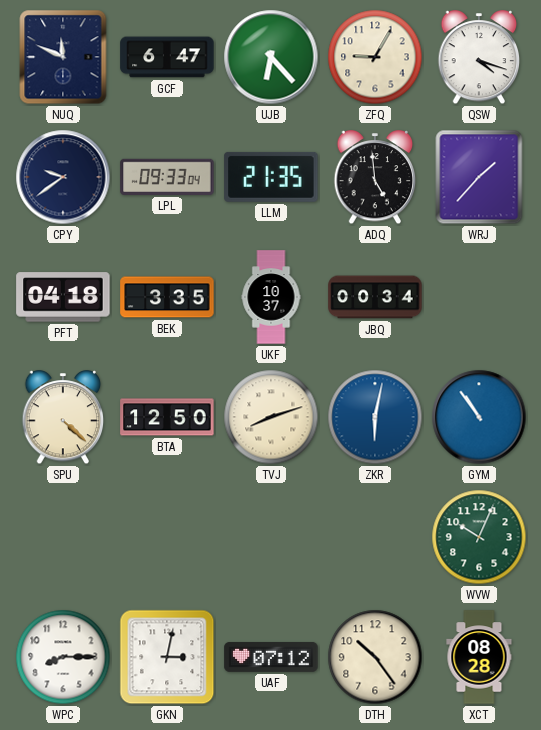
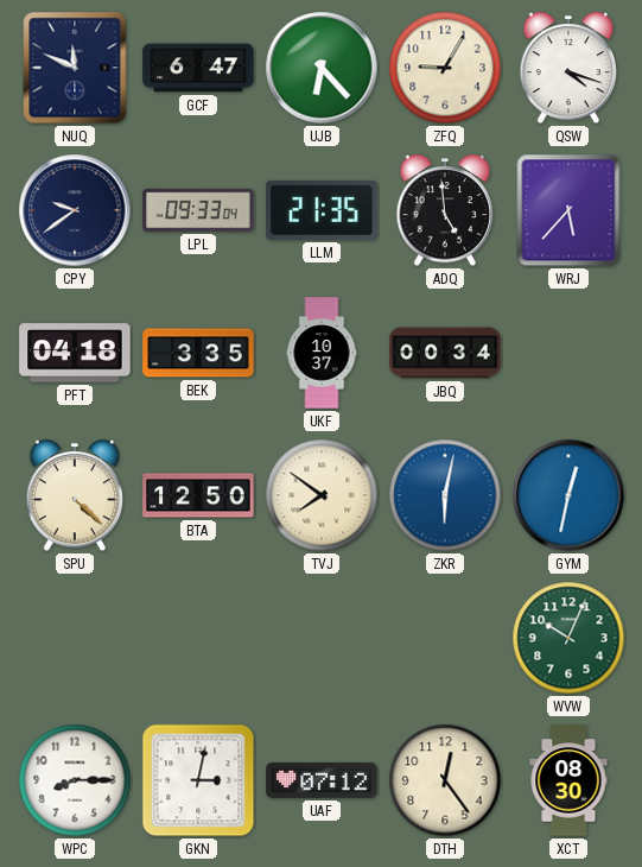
WRJ: 1:37 -> 5:37
TVJ: 8:12 -> 7:51
GYM: 10:54 -> 12:32
DTH: 10:24 -> 12:24
XCT: 08:28 -> 08:30
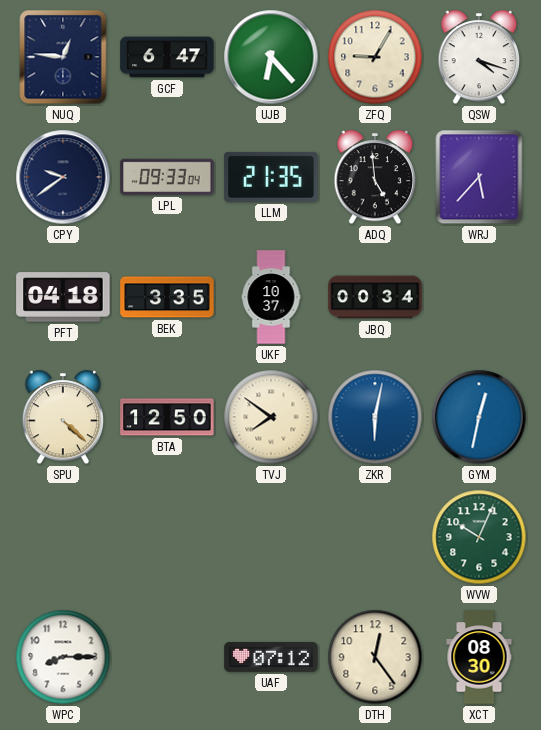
NUQ: 11:49 -> 12:46
GKN: 3:02 -> none
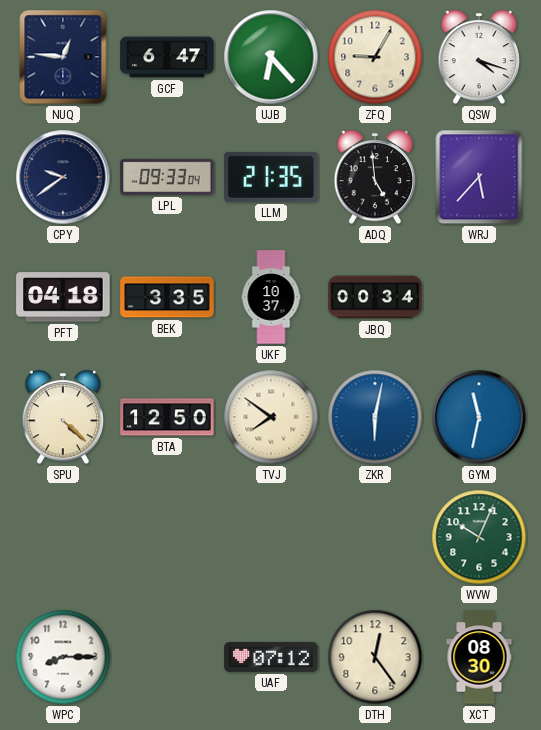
GYM: 12:32 -> 11:32
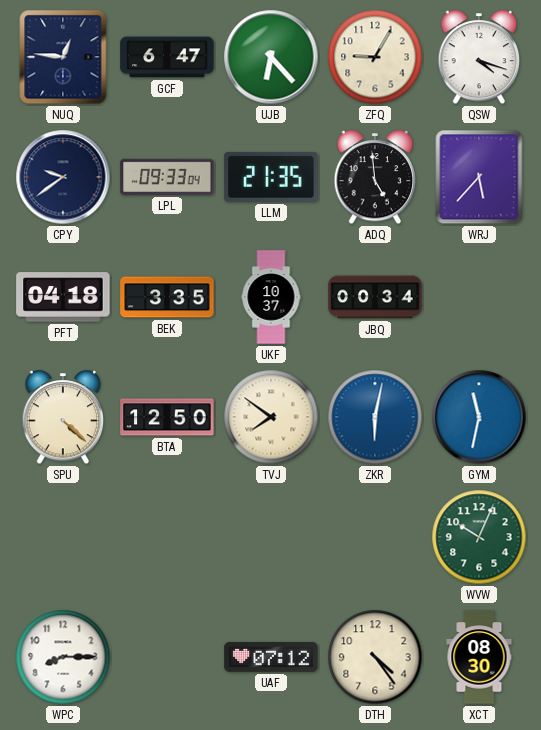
DTH: 12:24 -> 4:24
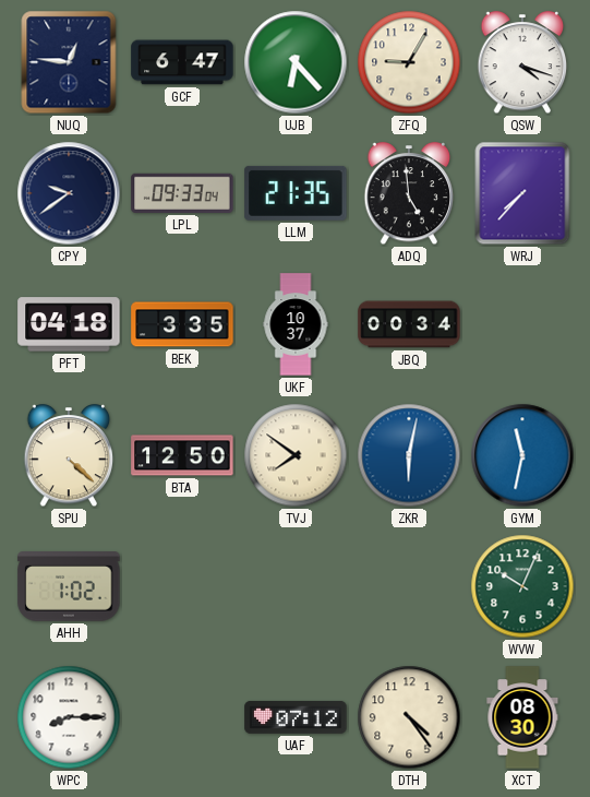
WRJ: 5:37 -> 7:37
AHH: none -> 1:02
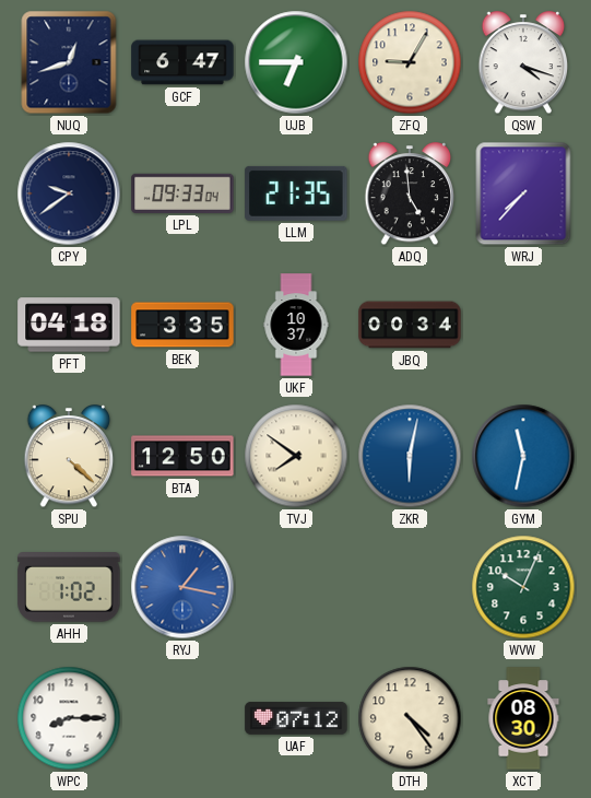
NUQ: 12:46 -> 12:42
UJB: 6:23 -> 6:45
RYJ: none -> 1:17
